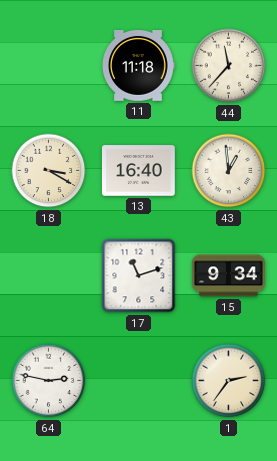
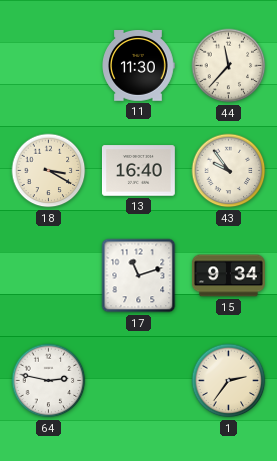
11: 11:18 -> 11:30
43: 12:59 -> 9:54
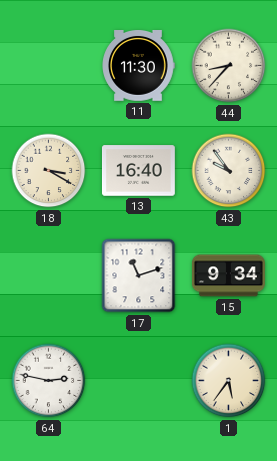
44: 11:37 -> 8:37
1: 2:36 -> 5:36
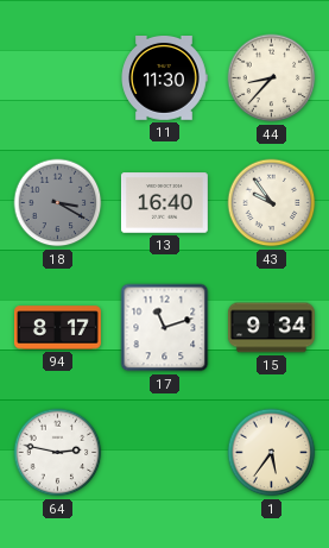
18 dial: cream -> grey
94: none -> 8:17
